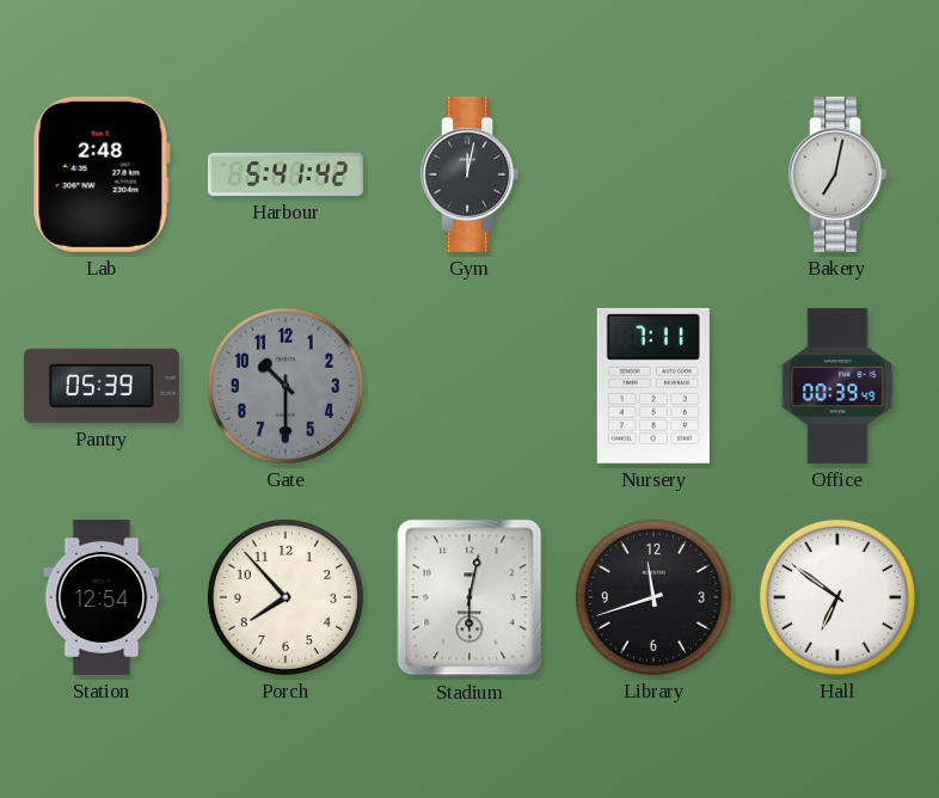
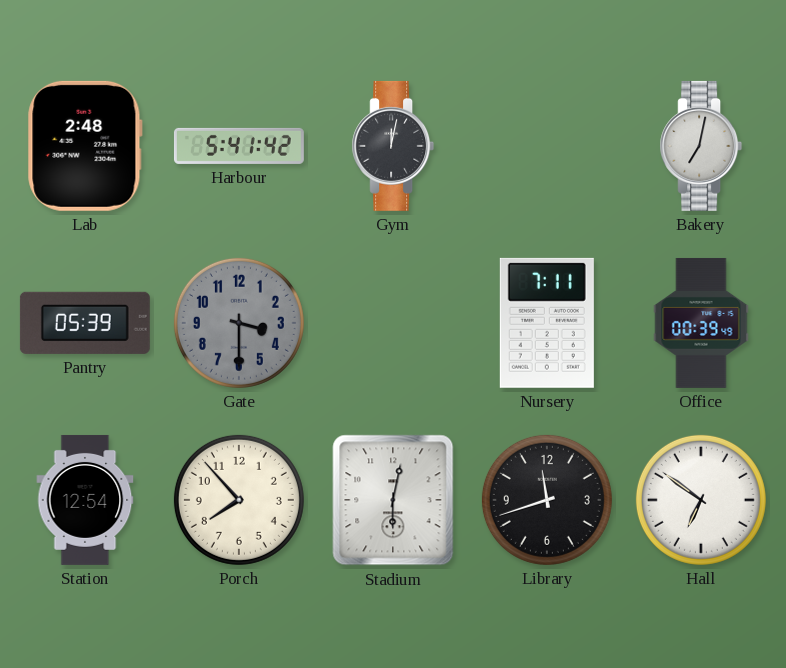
Gate: 10:30 -> 3:30
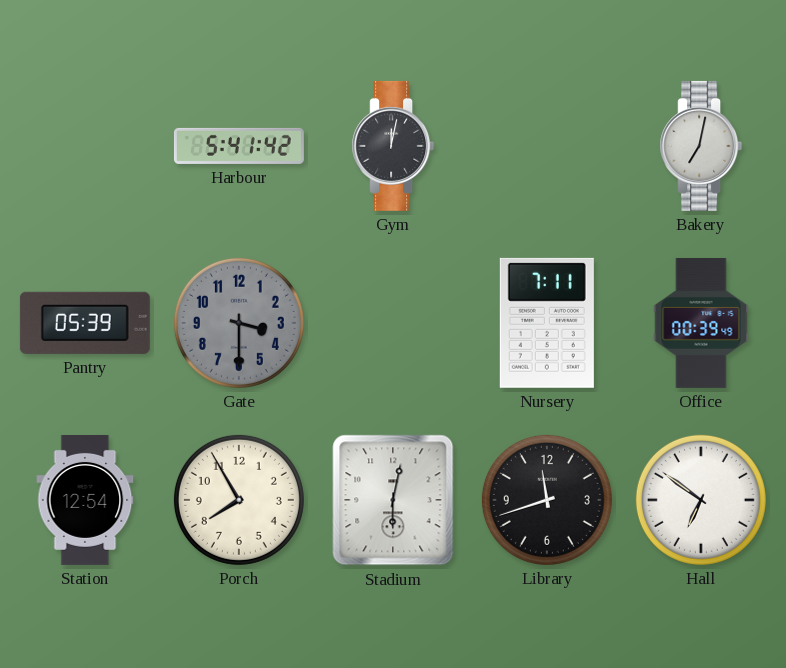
Lab: 2:48 -> none
Porch: 7:53 -> 7:55
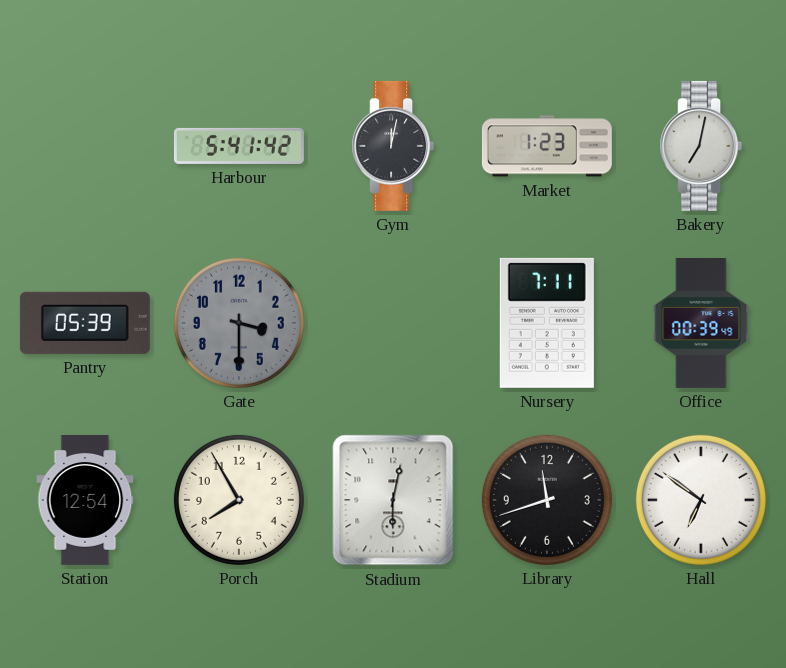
Market: none -> 1:23
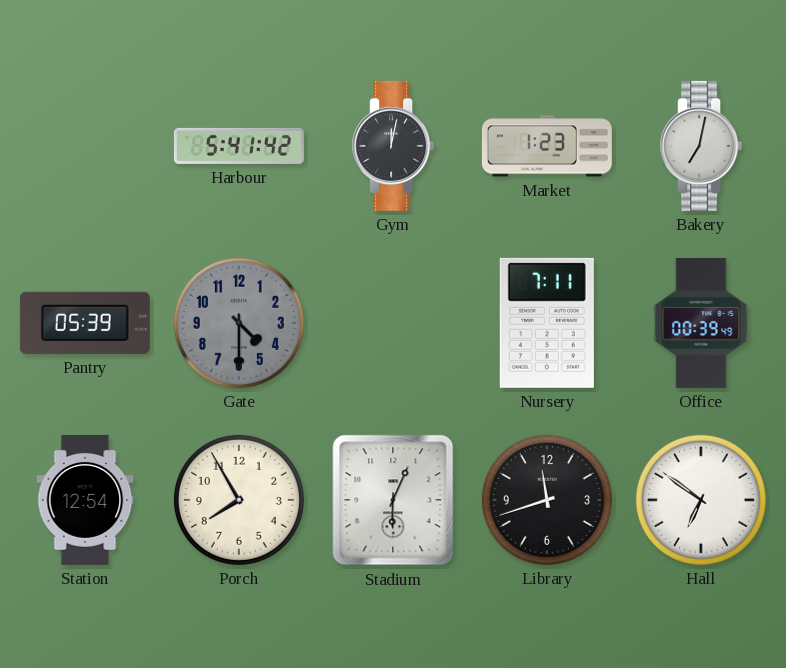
Gate: 3:30 -> 4:30
Stadium: 6:02 -> 6:04
